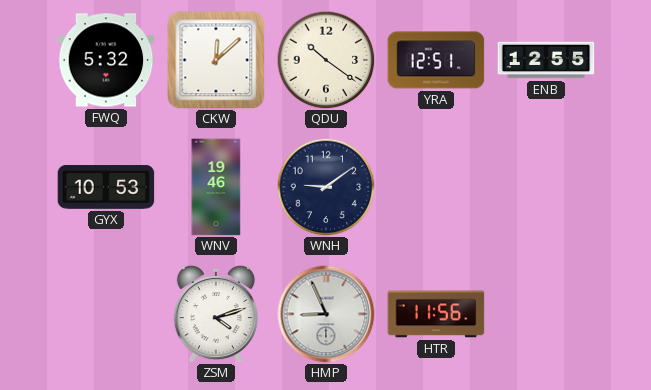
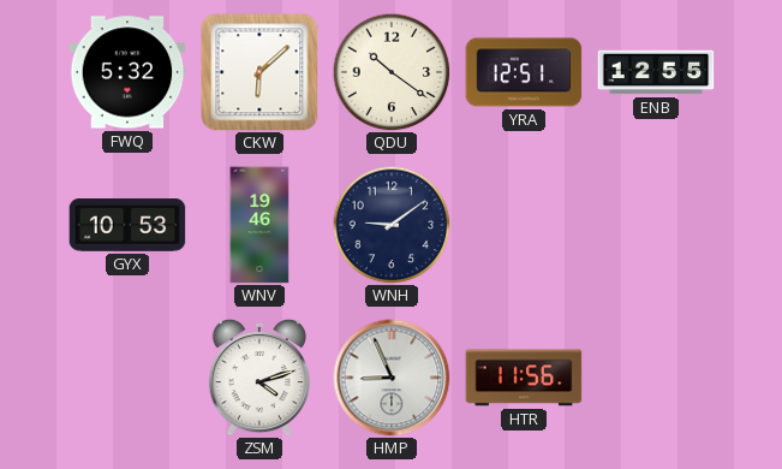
CKW: 12:08 -> 6:08
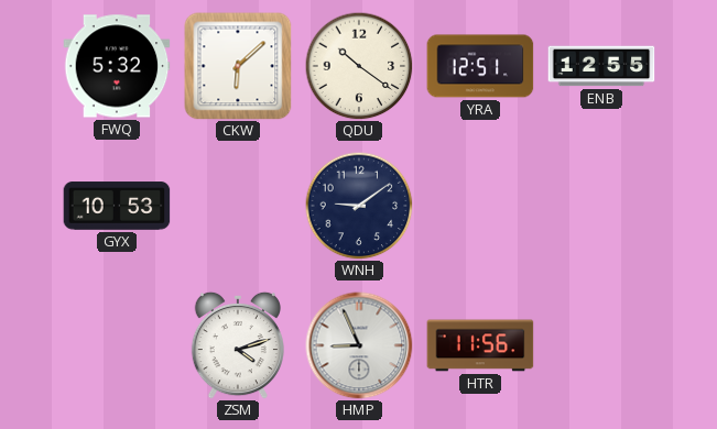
WNV: 19:46 -> none
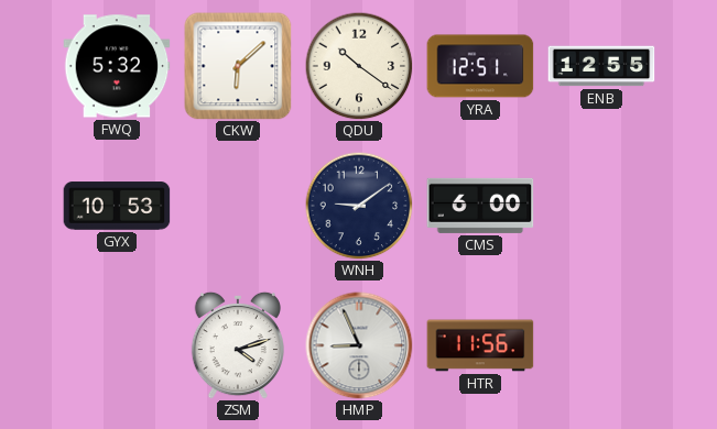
CMS: none -> 6:00
